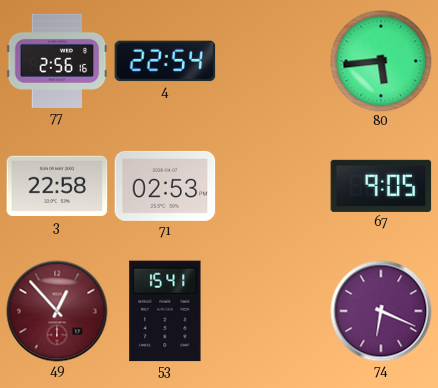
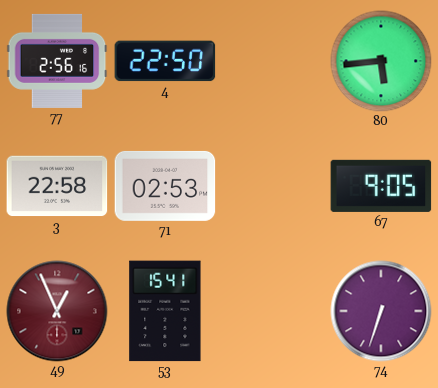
4: 22:54 -> 22:50
49: 12:53 -> 12:56
74: 6:19 -> 6:33
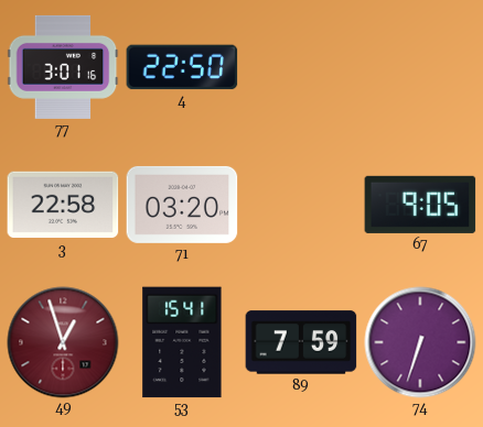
77: 2:56 -> 3:01
80: 5:44 -> none
71: 02:53 -> 03:20
49: 12:56 -> 12:57
89: none -> 7:59
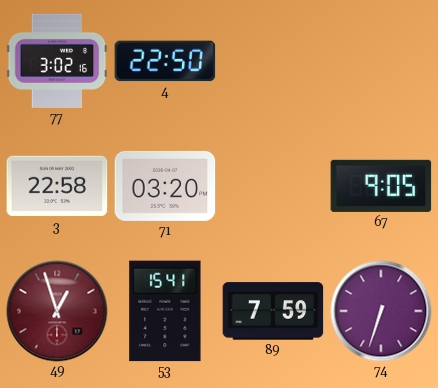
77: 3:01 -> 3:02
